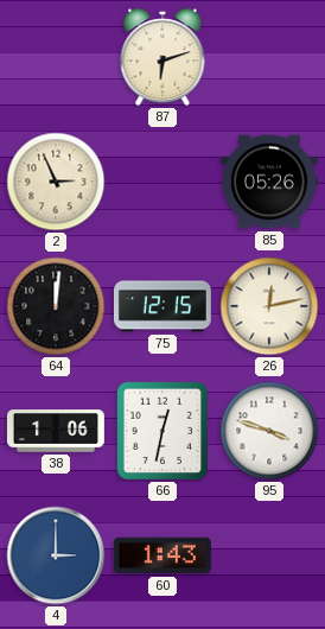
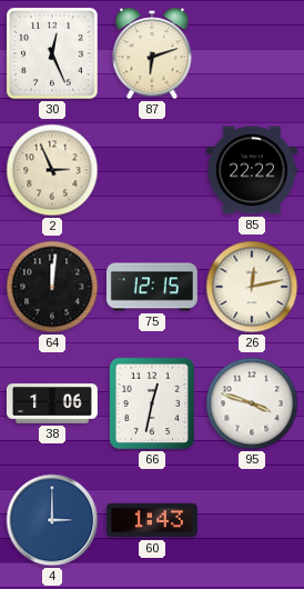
30: none -> 12:26
85: 05:26 -> 22:22
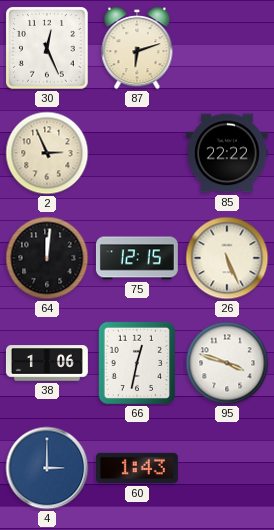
26: 12:13 -> 5:26
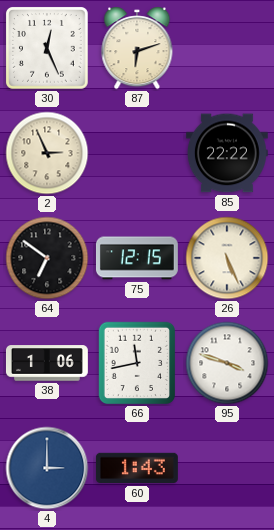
64: 12:01 -> 6:51
66: 12:32 -> 11:43
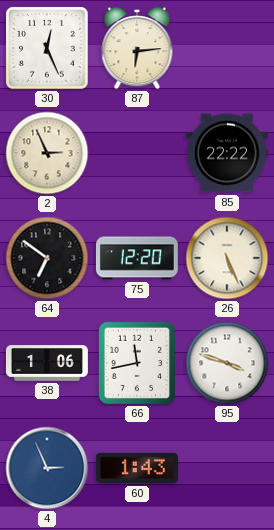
87: 6:12 -> 6:14
75: 12:15 -> 12:20
4: 3:00 -> 2:56
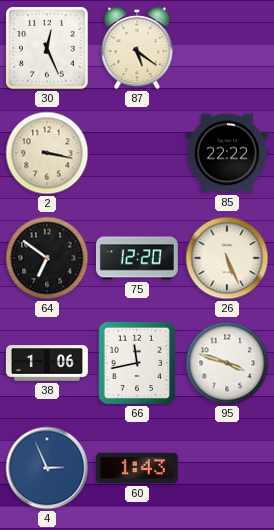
87: 6:14 -> 5:21
2: 2:56 -> 3:17
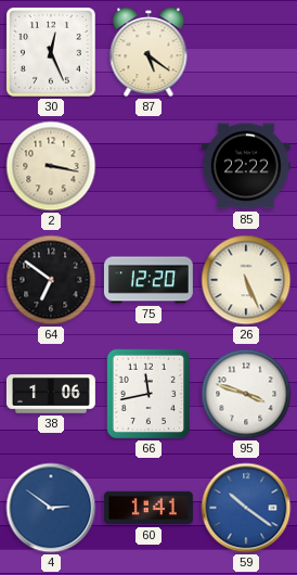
4: 2:56 -> 2:51
60: 1:43 -> 1:41
59: none -> 10:21
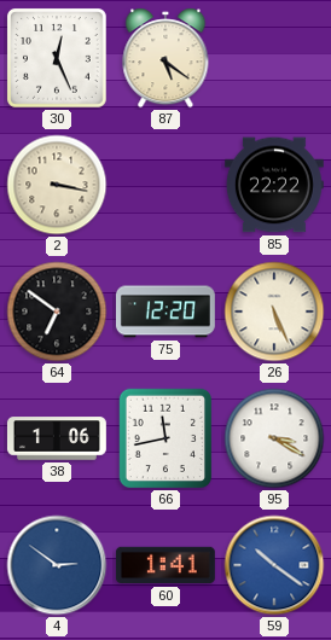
95: 3:48 -> 3:20
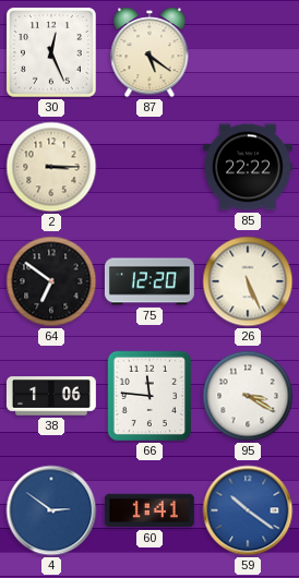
2: 3:17 -> 3:15
66: 11:43 -> 11:46
